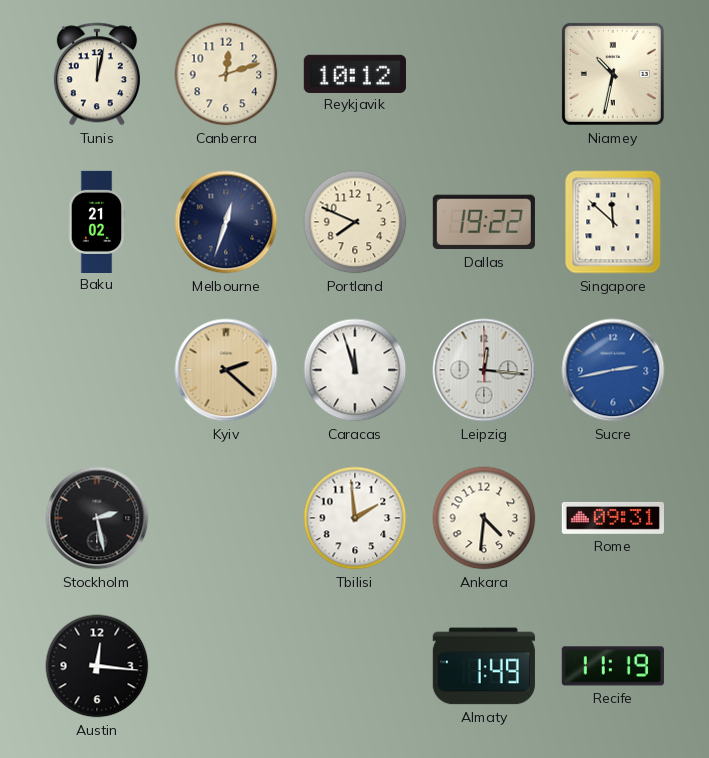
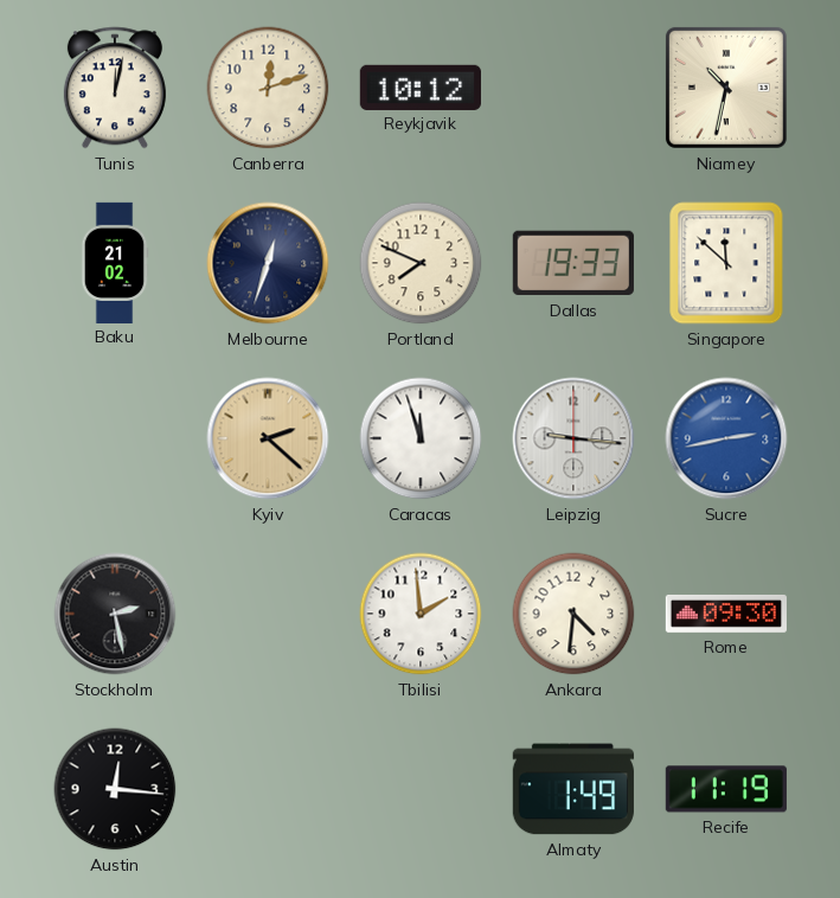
Dallas: 19:22 -> 19:33
Leipzig: 12:16 -> 9:16
Rome: 09:31 -> 09:30
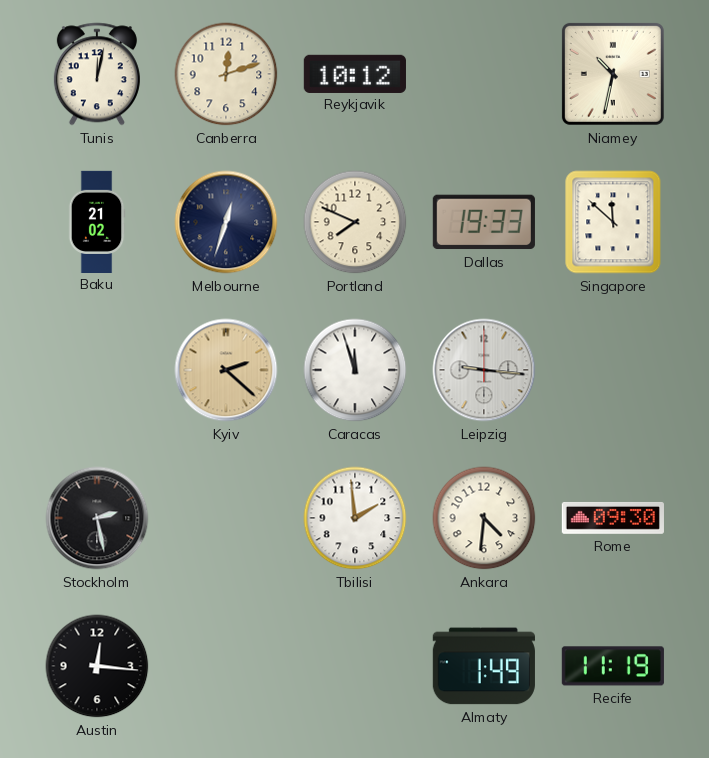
Sucre: 2:43 -> none
